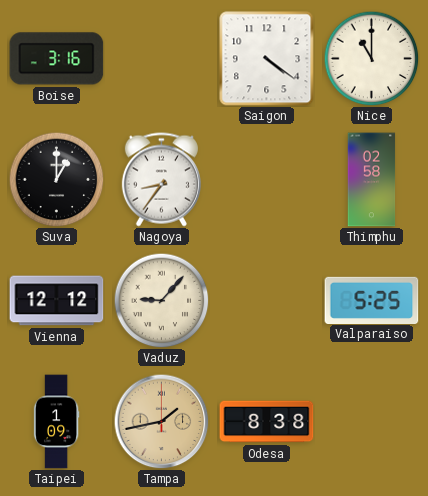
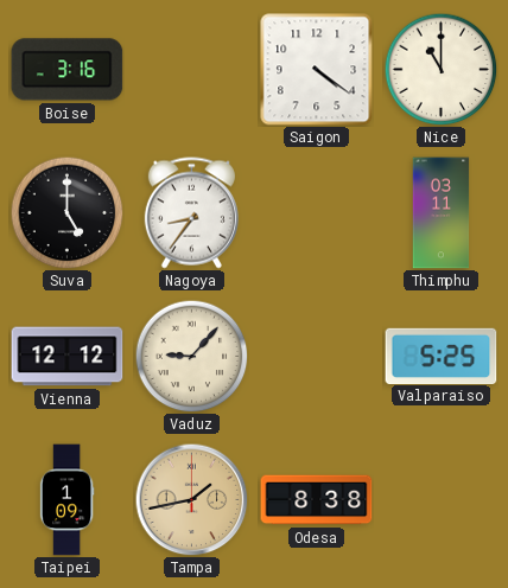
Suva: 1:00 -> 5:00
Thimphu: 02:58 -> 03:11
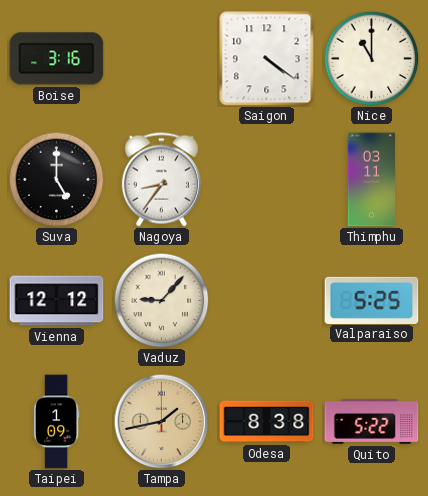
Quito: none -> 5:22
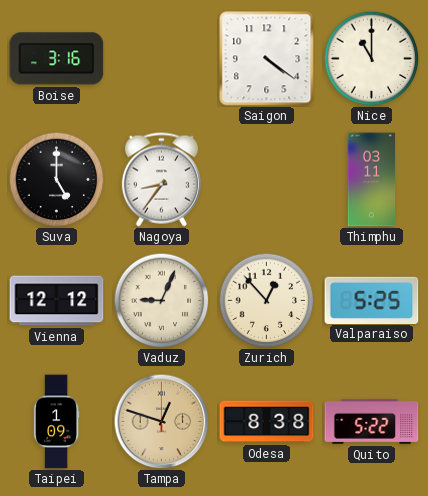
Vaduz: 9:07 -> 9:04
Zurich: none -> 12:53
Tampa: 1:43 -> 12:48
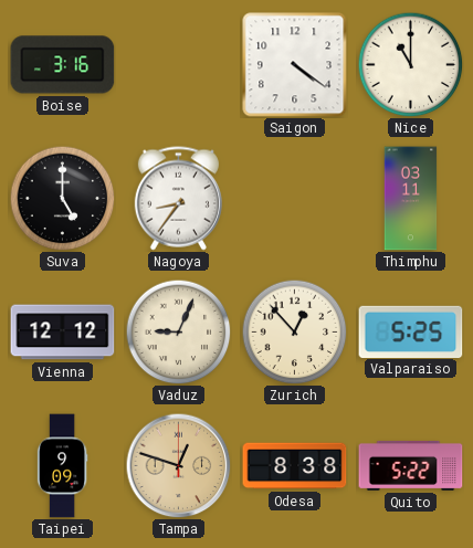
Taipei: 1:09 -> 9:09
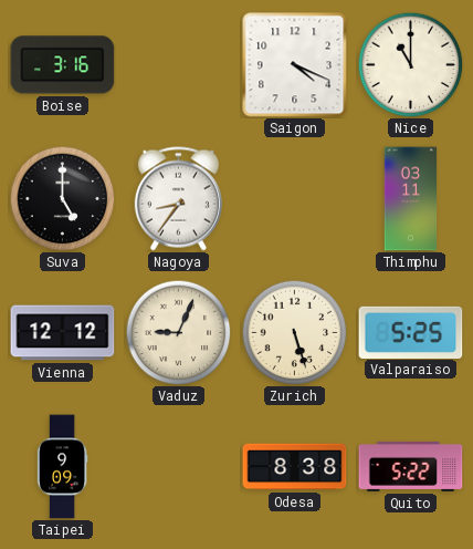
Saigon: 4:21 -> 4:19
Zurich: 12:53 -> 5:27
Tampa: 12:48 -> none
